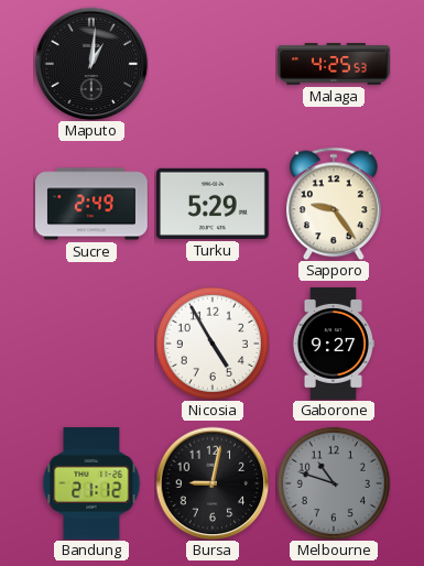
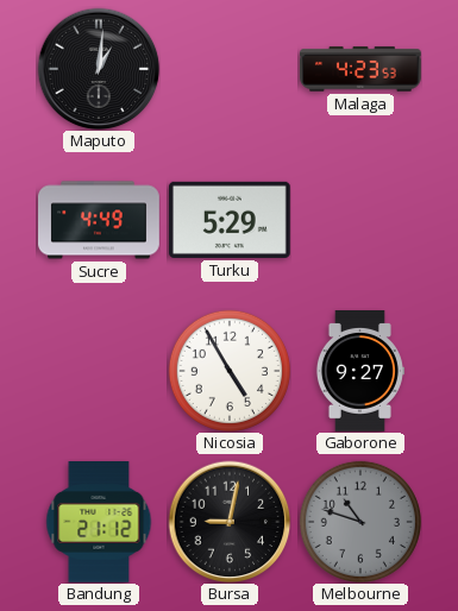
Malaga: 4:25 -> 4:23
Sucre: 2:49 -> 4:49
Sapporo: 9:24 -> none
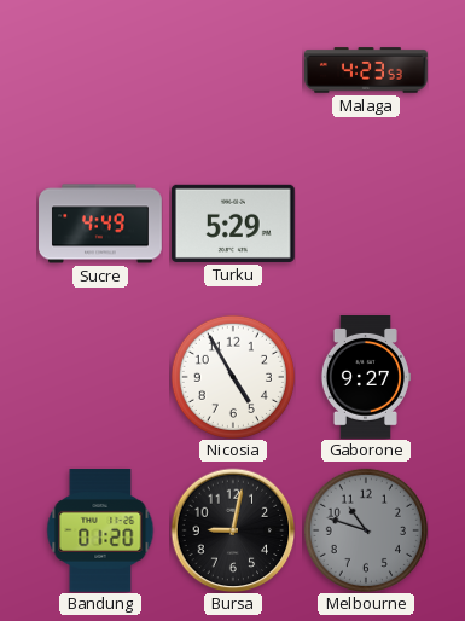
Maputo: 1:01 -> none
Bandung: 21:12 -> 01:20
